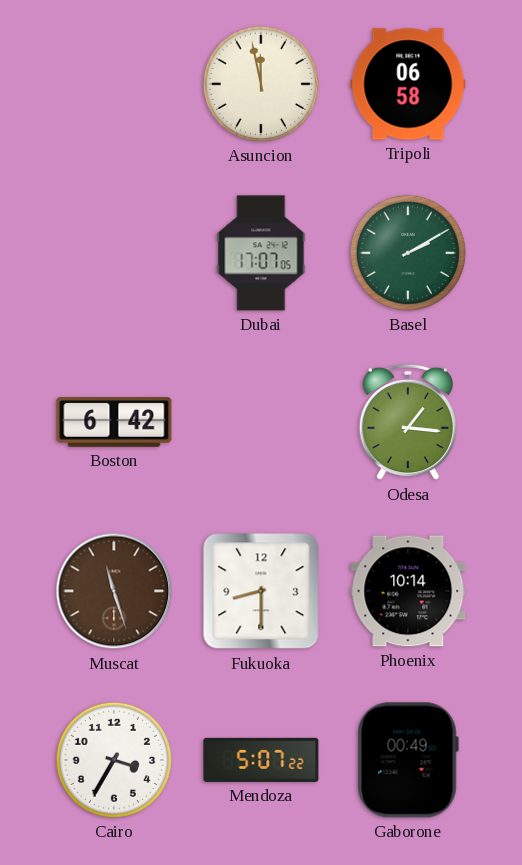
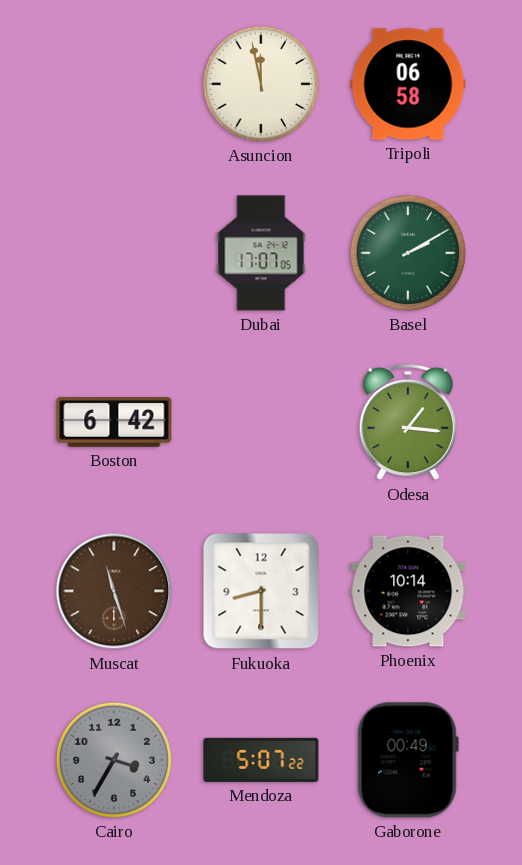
Cairo dial: white -> grey
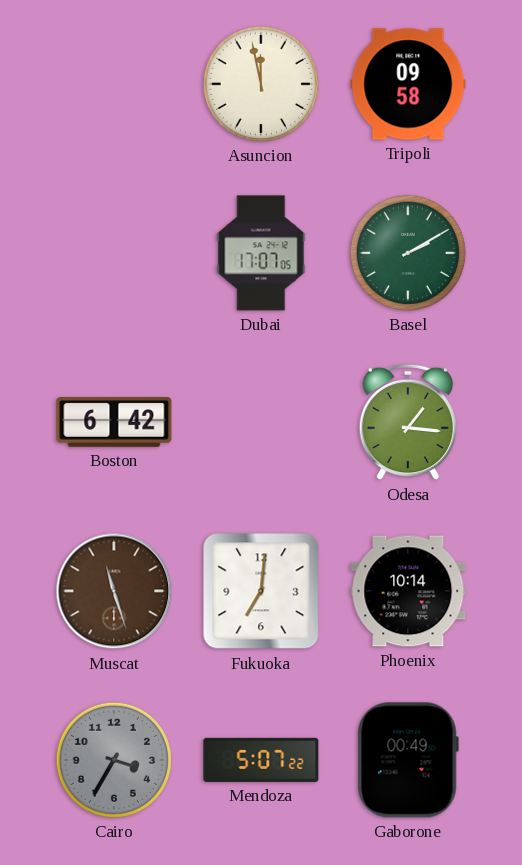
Tripoli: 06:58 -> 09:58
Fukuoka: 8:30 -> 7:01
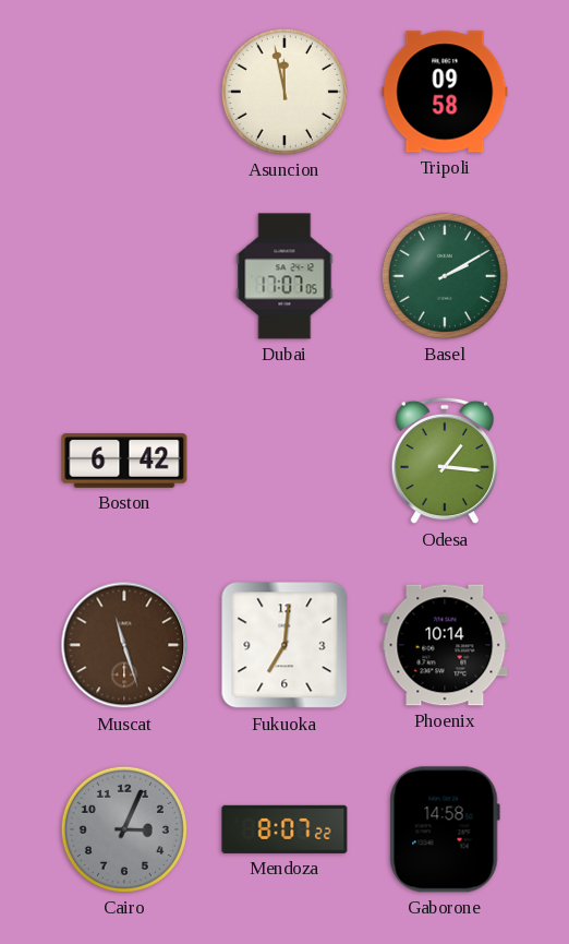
Cairo: 3:35 -> 3:04
Mendoza: 5:07 -> 8:07
Gaborone: 00:49 -> 14:58
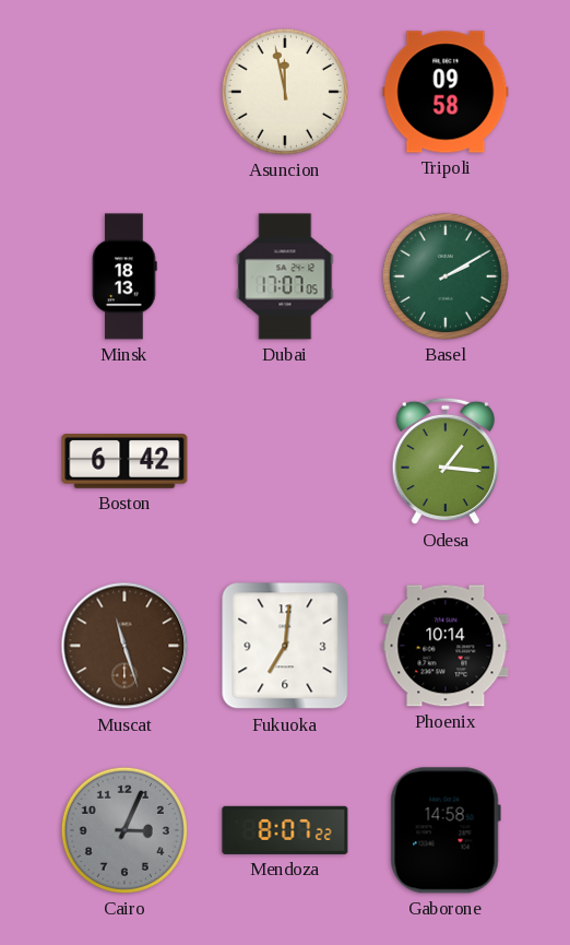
Minsk: none -> 18:13
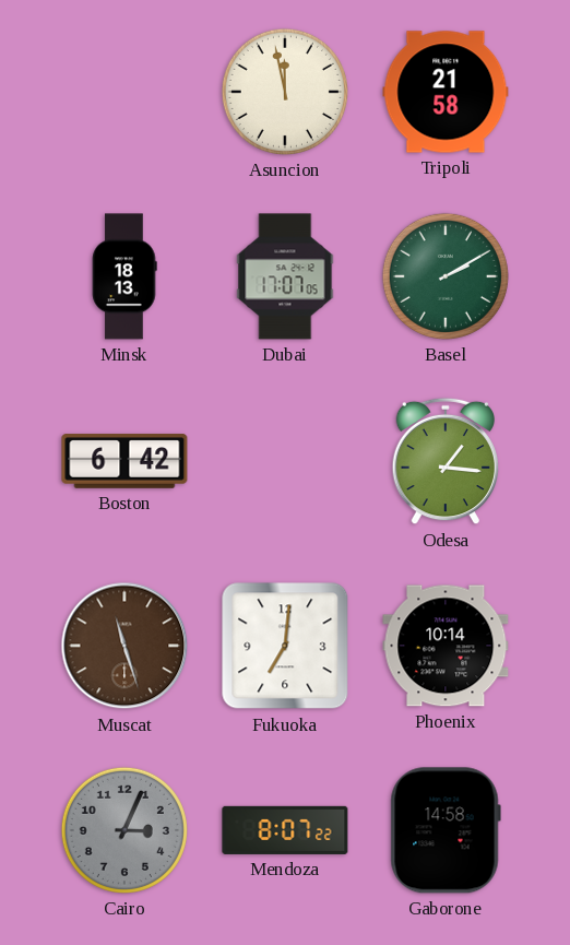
Tripoli: 09:58 -> 21:58
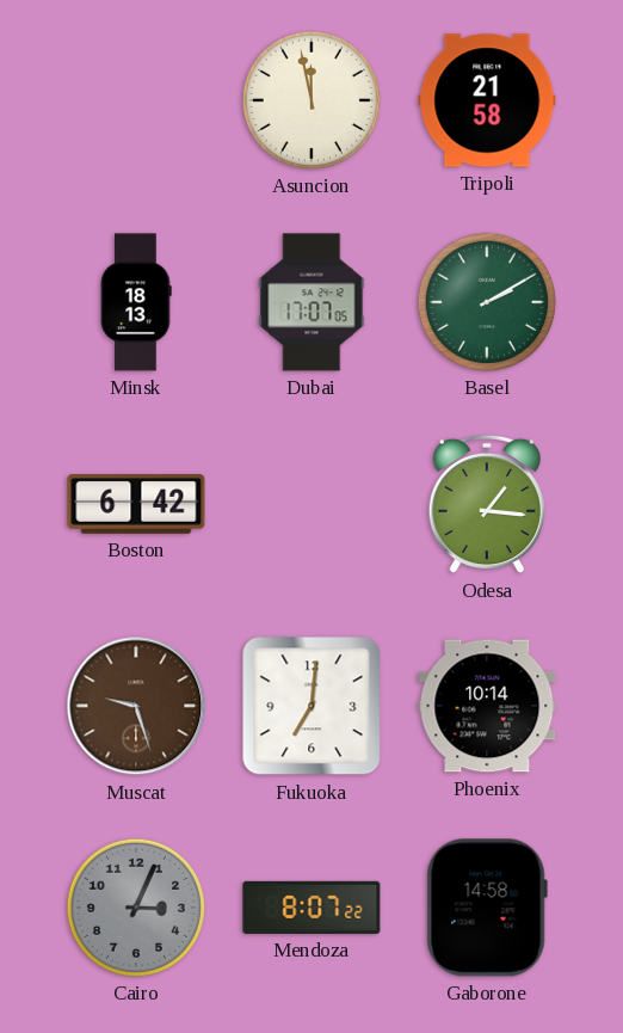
Muscat: 11:27 -> 9:27
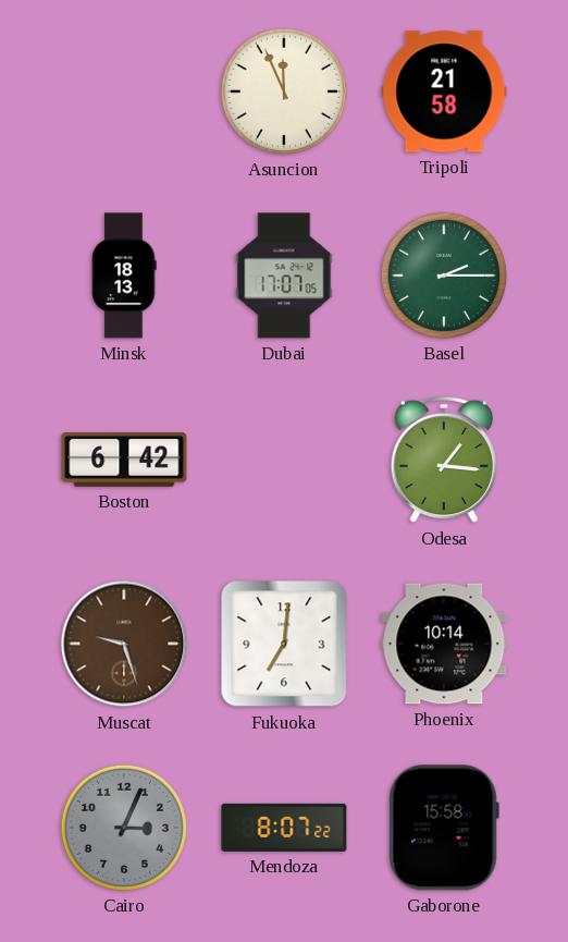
Asuncion: 11:58 -> 11:56
Basel: 2:10 -> 2:15
Gaborone: 14:58 -> 15:58
